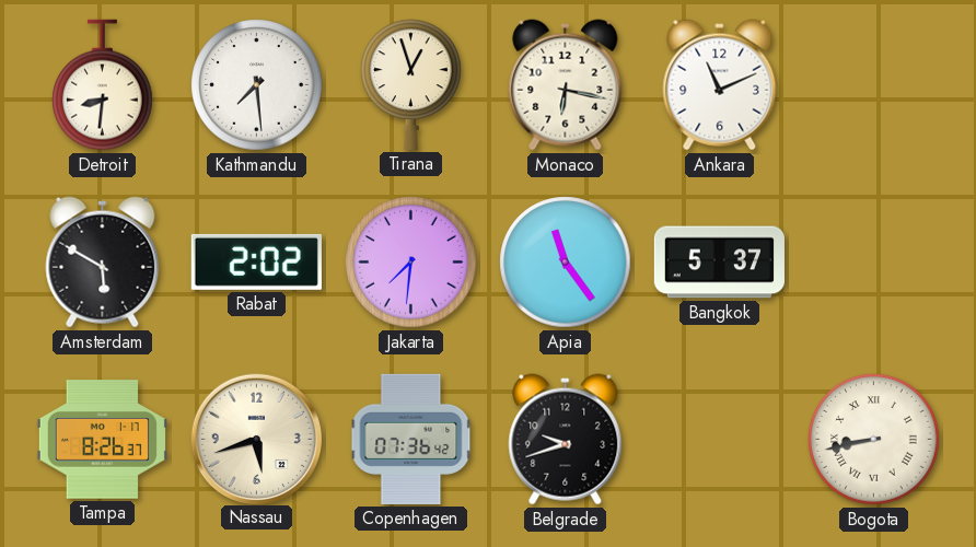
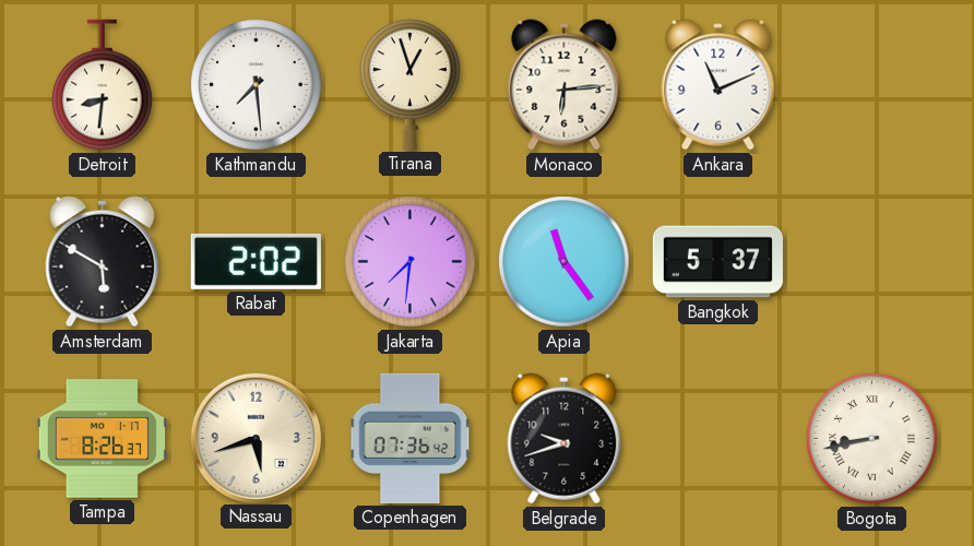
Monaco: 6:17 -> 6:14
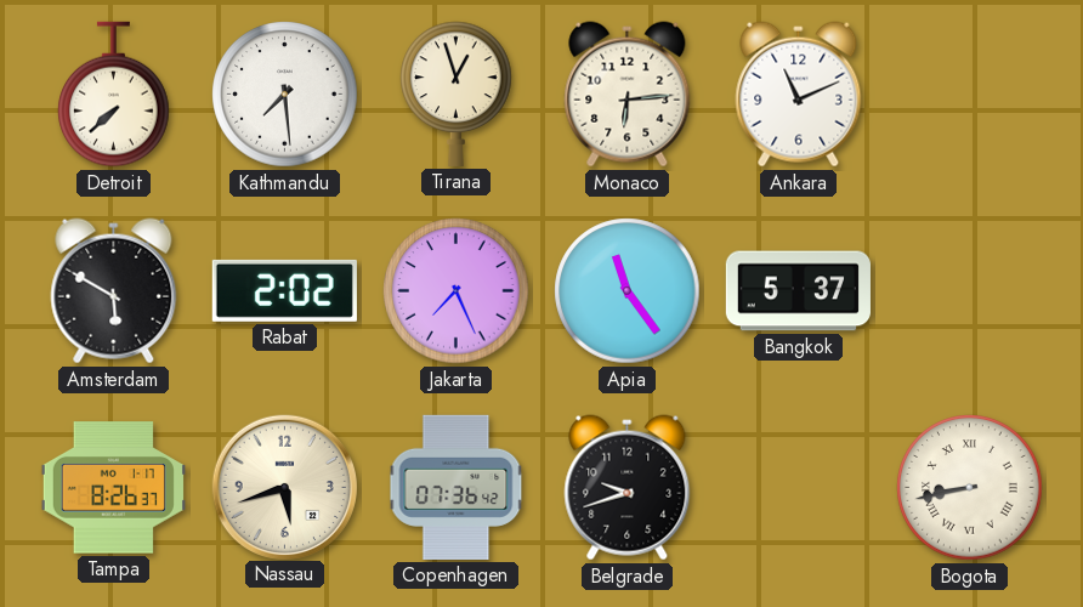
Detroit: 8:31 -> 7:38
Jakarta: 7:31 -> 7:26
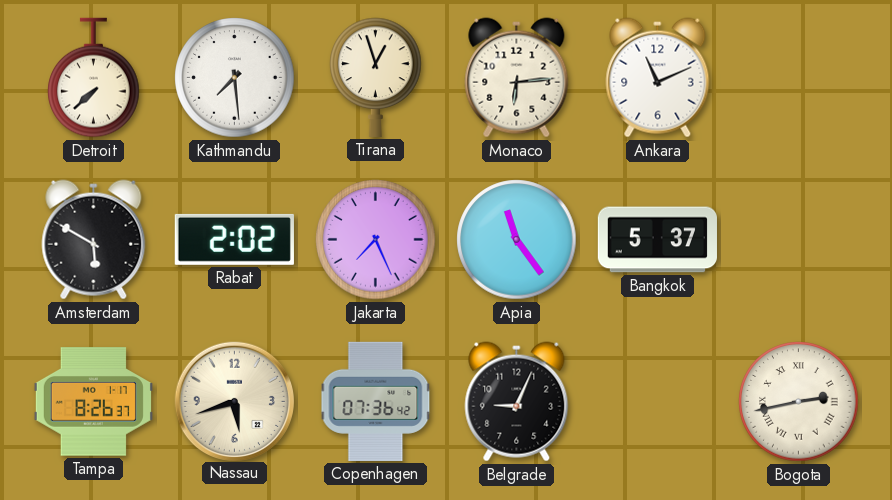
Belgrade: 9:42 -> 9:04
Bogota: 8:43 -> 2:43
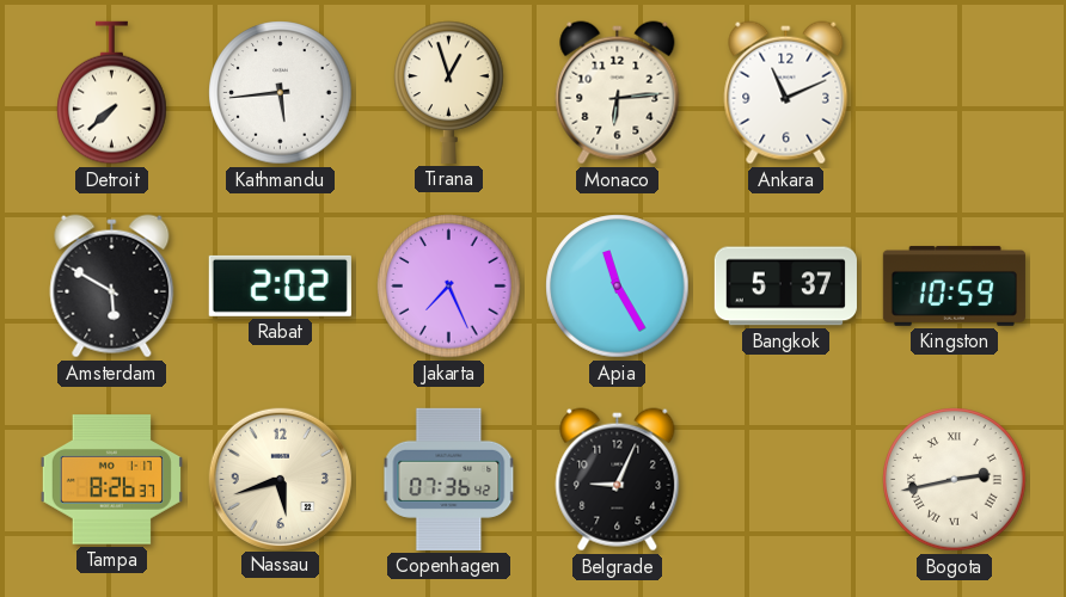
Kathmandu: 7:29 -> 5:44
Apia: 11:24 -> 11:25
Kingston: none -> 10:59
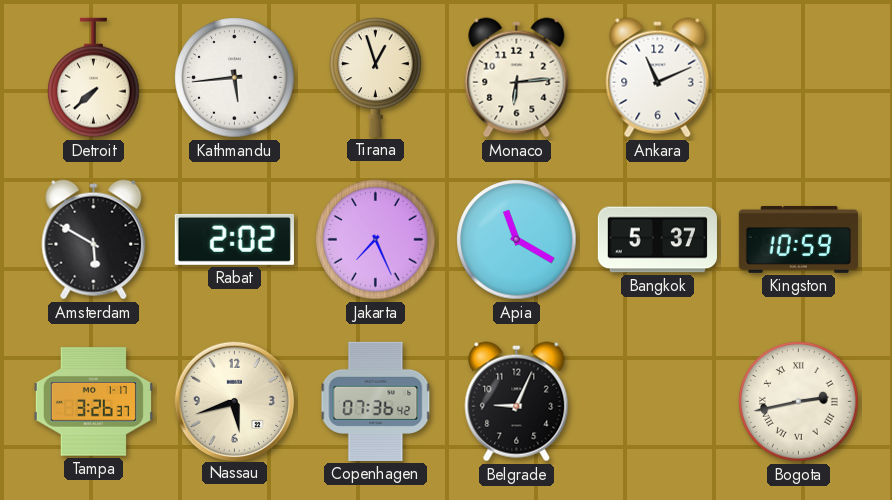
Apia: 11:25 -> 11:20
Tampa: 8:26 -> 3:26
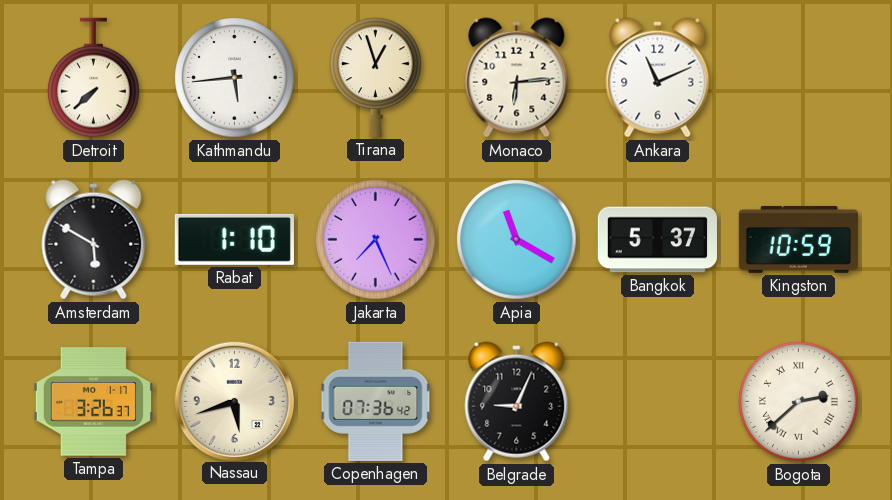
Rabat: 2:02 -> 1:10
Bogota: 2:43 -> 2:38
